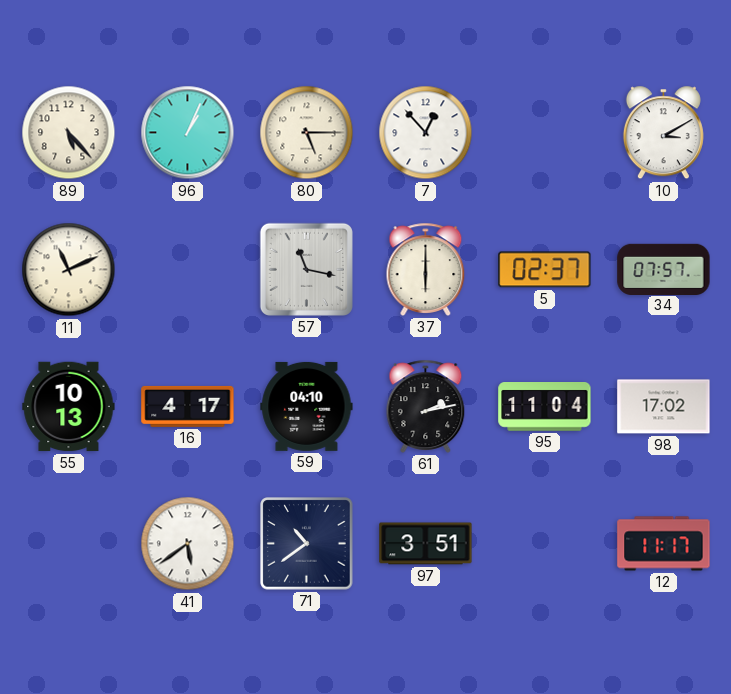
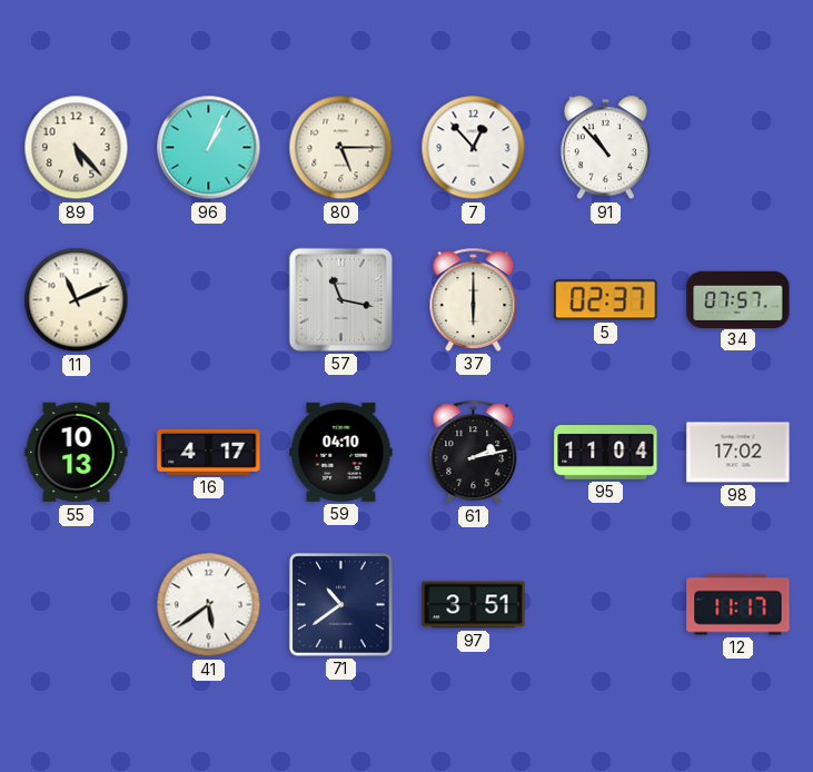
91: none -> 10:53
10: 3:10 -> none
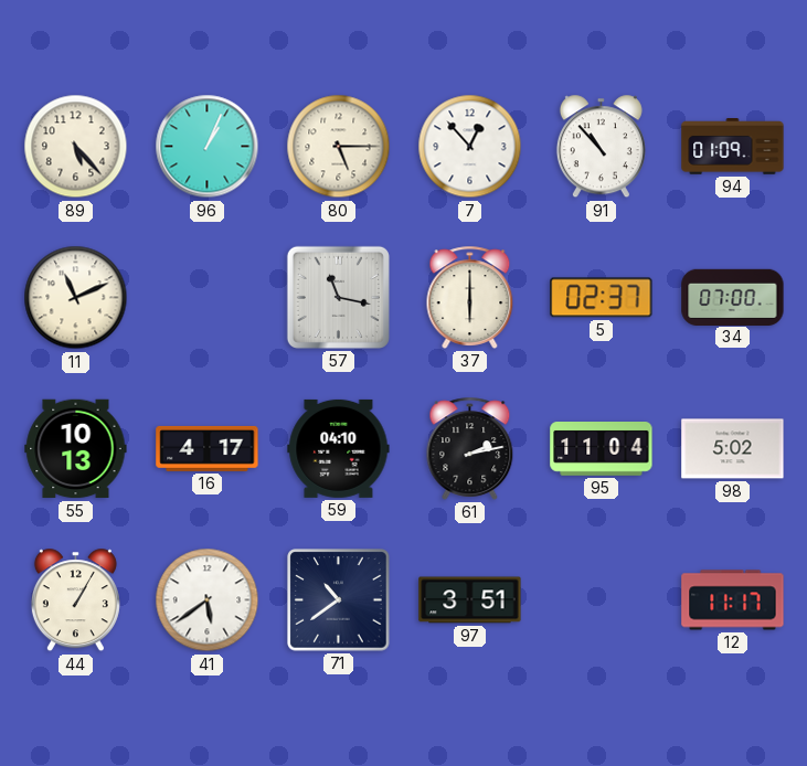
94: none -> 01:09
34: 07:57 -> 07:00
98: 17:02 -> 5:02
44: none -> 1:05
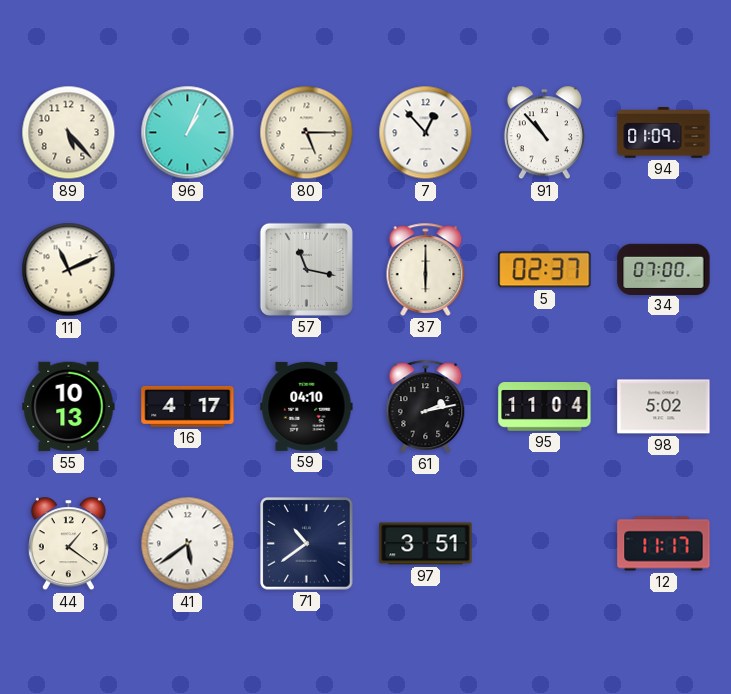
44: 1:05 -> 1:21
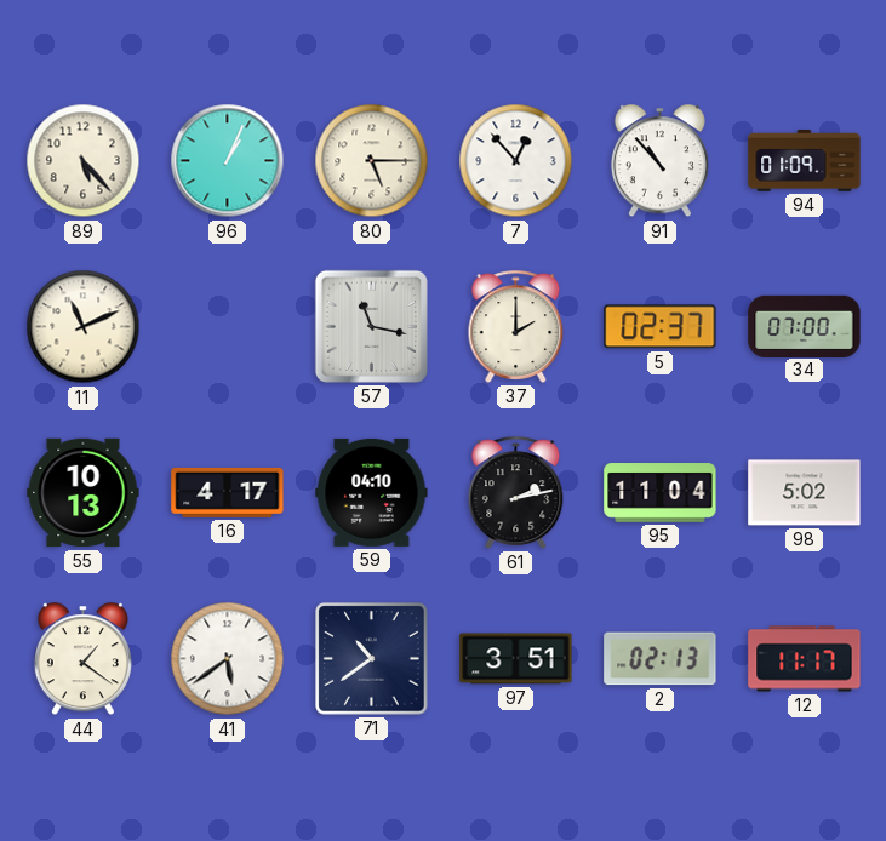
37: 6:00 -> 2:00
2: none -> 02:13
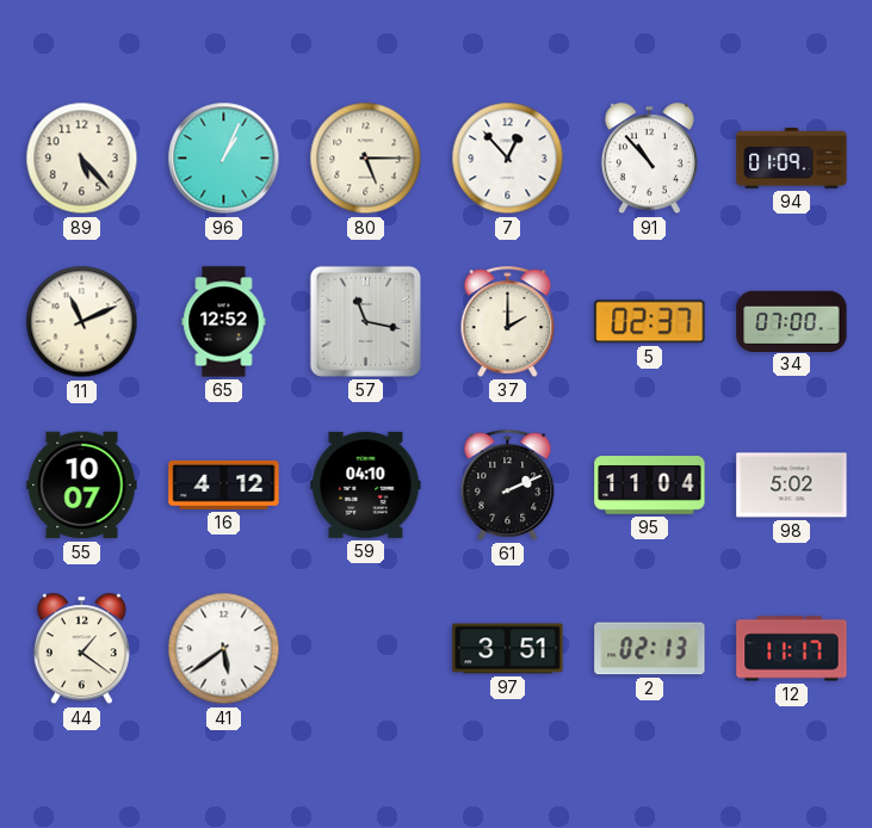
65: none -> 12:52
55: 10:13 -> 10:07
16: 4:17 -> 4:12
61: 2:13 -> 2:11
71: 10:39 -> none
